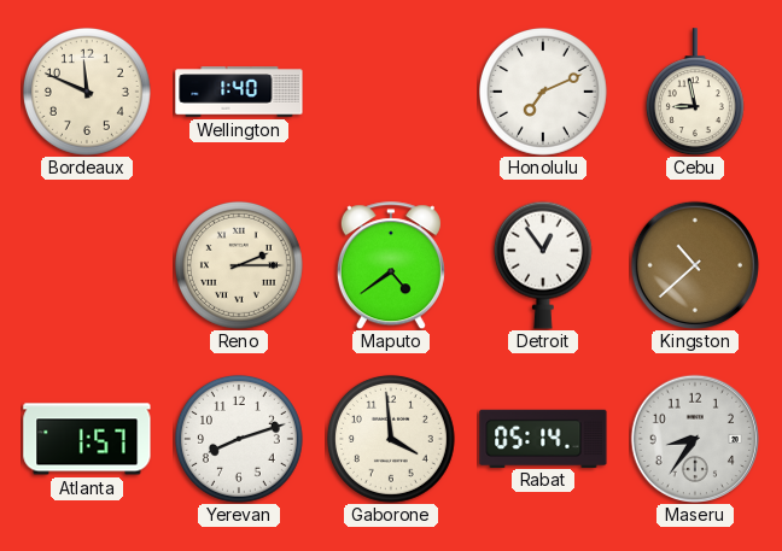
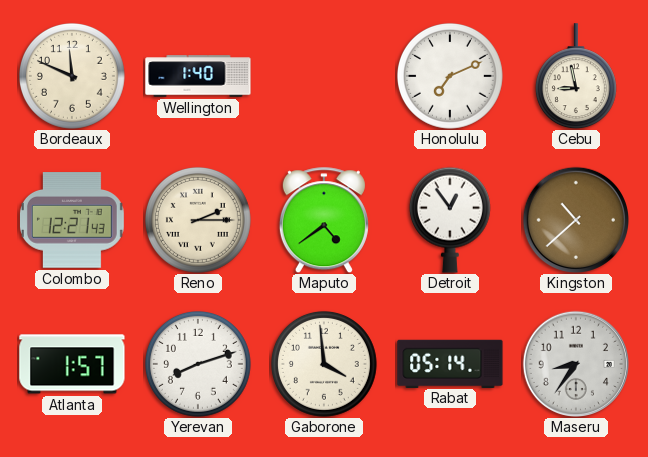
Colombo: none -> 12:21
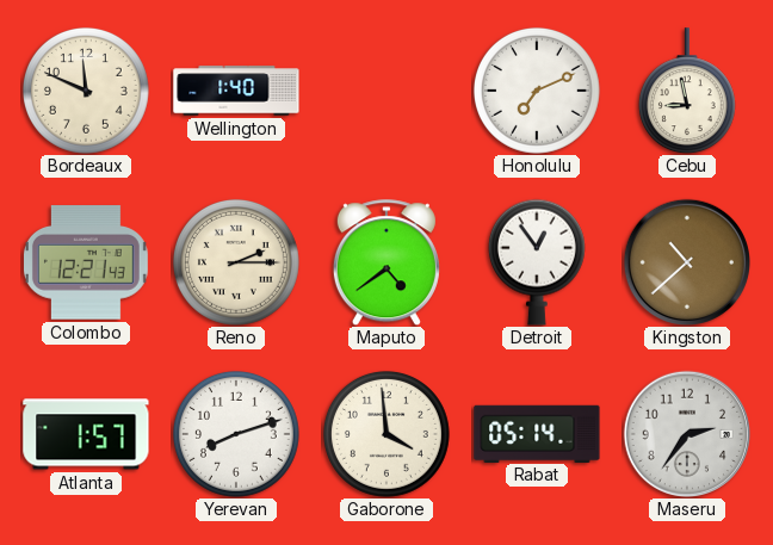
Maseru: 8:36 -> 2:36
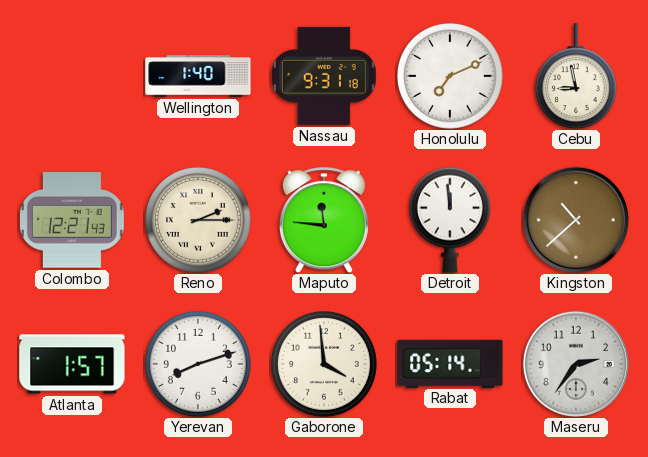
Bordeaux: 11:49 -> none
Nassau: none -> 9:31
Maputo: 4:39 -> 11:46
Detroit: 12:54 -> 11:59
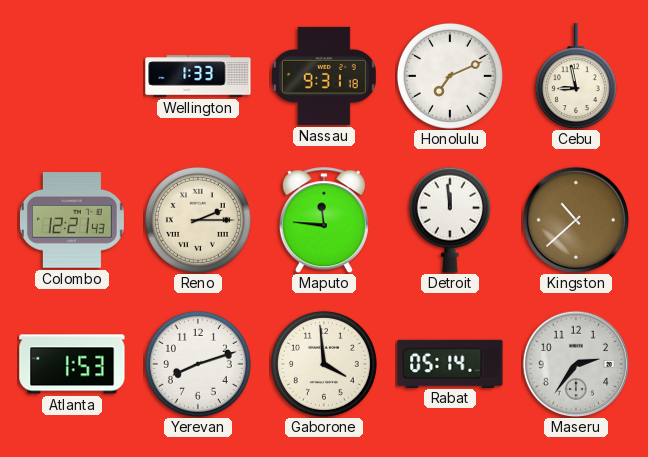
Wellington: 1:40 -> 1:33
Atlanta: 1:57 -> 1:53
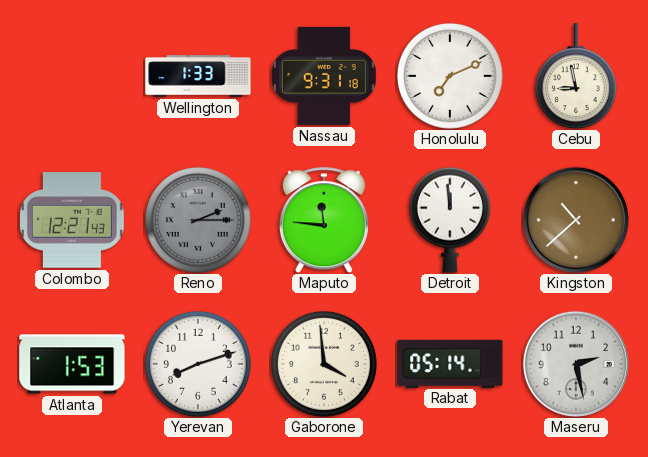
Reno dial: cream -> grey
Maseru: 2:36 -> 2:28
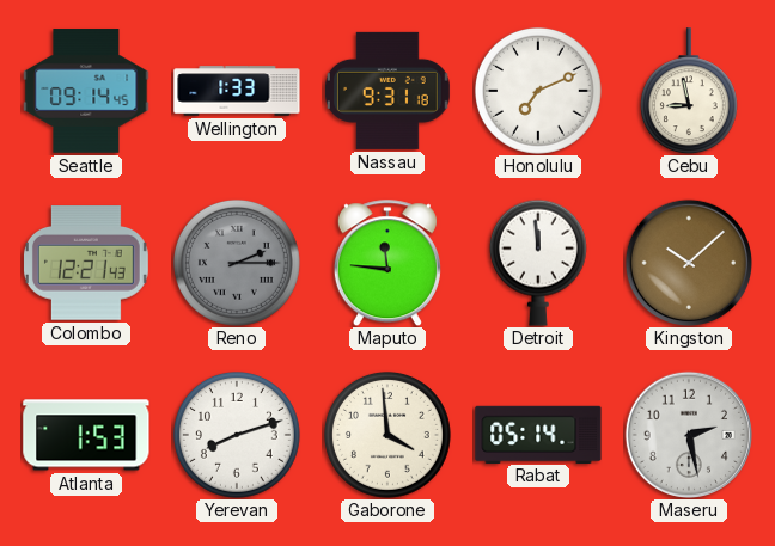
Seattle: none -> 09:14
Kingston: 10:38 -> 10:08
